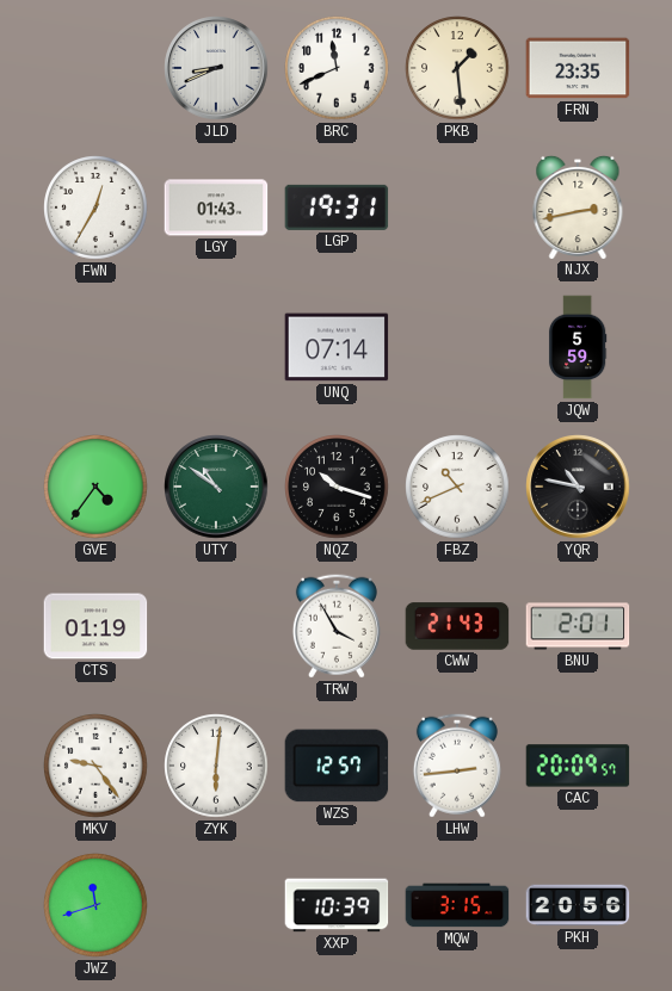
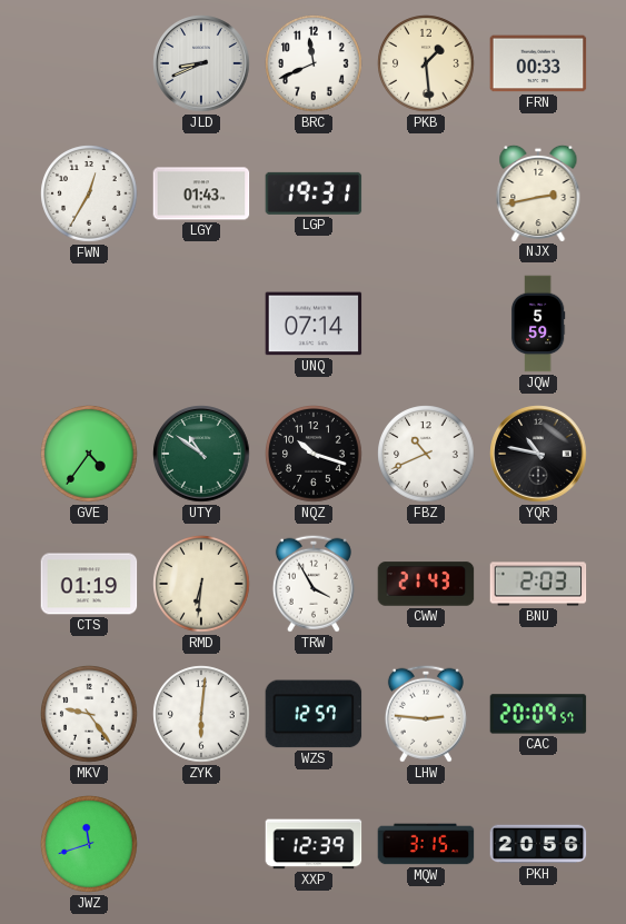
FRN: 23:35 -> 00:33
RMD: none -> 6:31
BNU: 2:01 -> 2:03
LHW: 2:44 -> 2:46
XXP: 10:39 -> 12:39
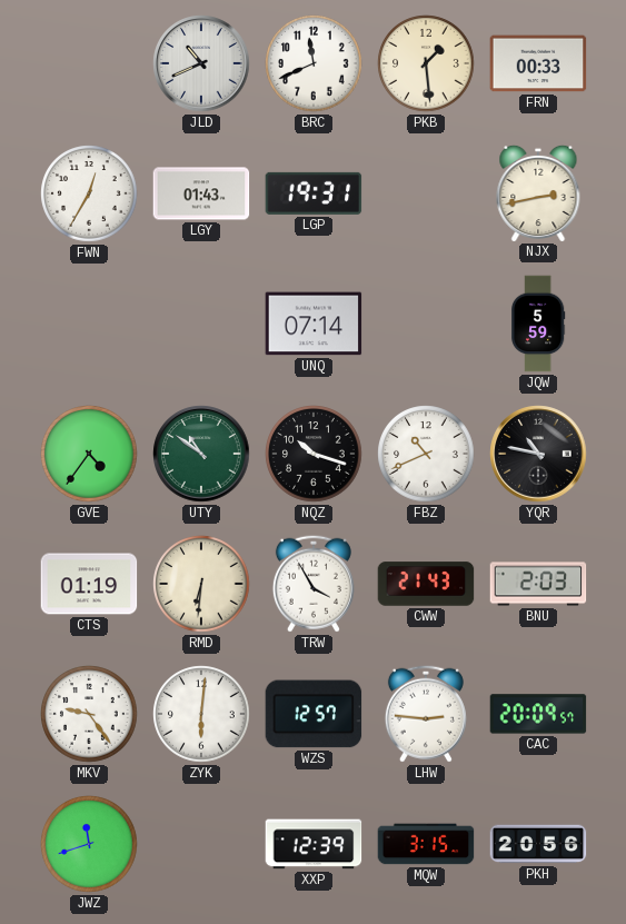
JLD: 8:41 -> 10:41
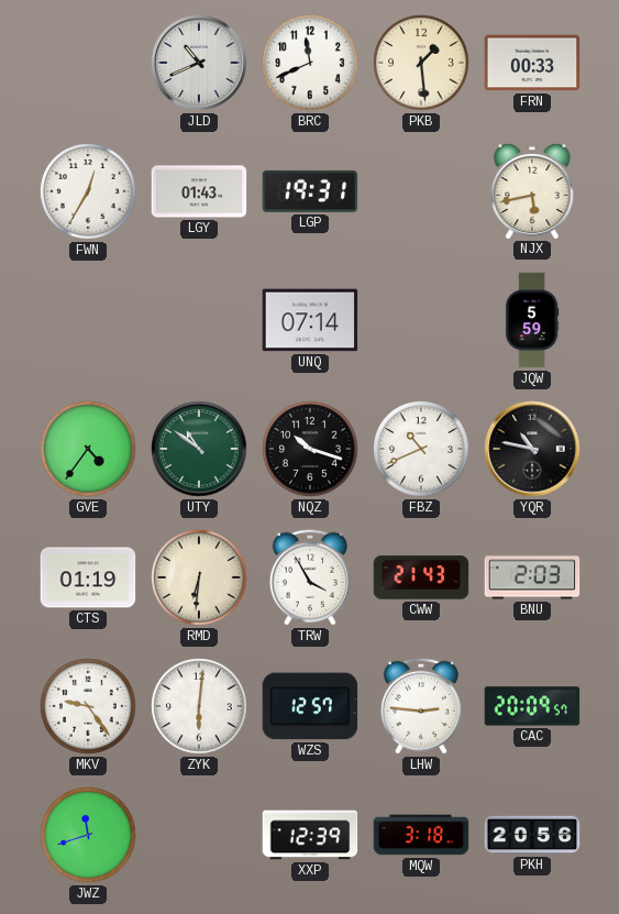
NJX: 2:43 -> 5:43
MQW: 3:15 -> 3:18
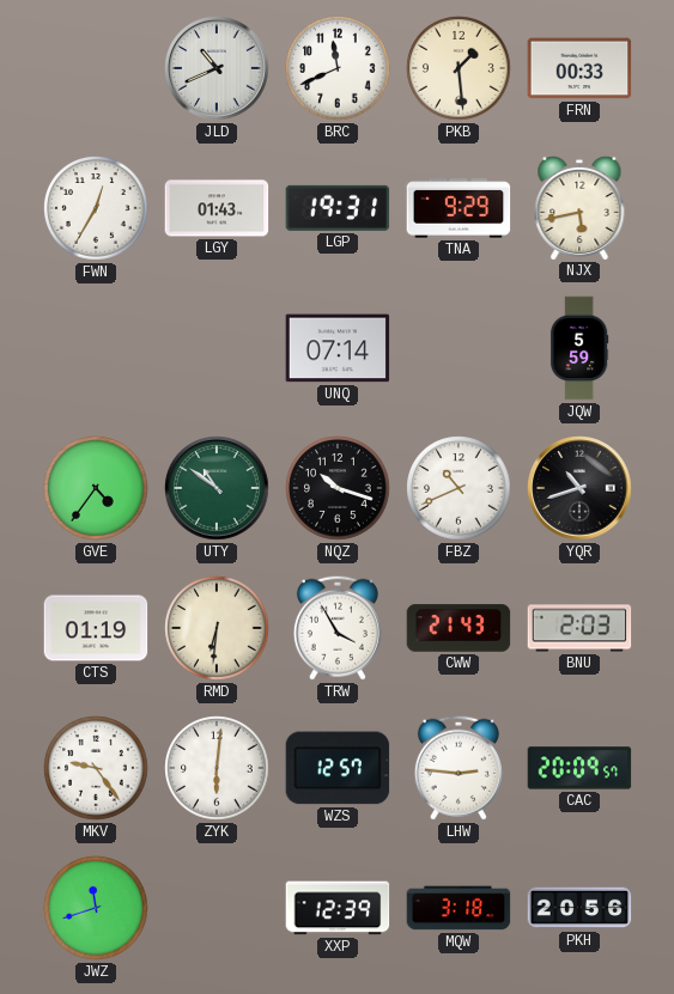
TNA: none -> 9:29
YQR: 10:47 -> 10:42
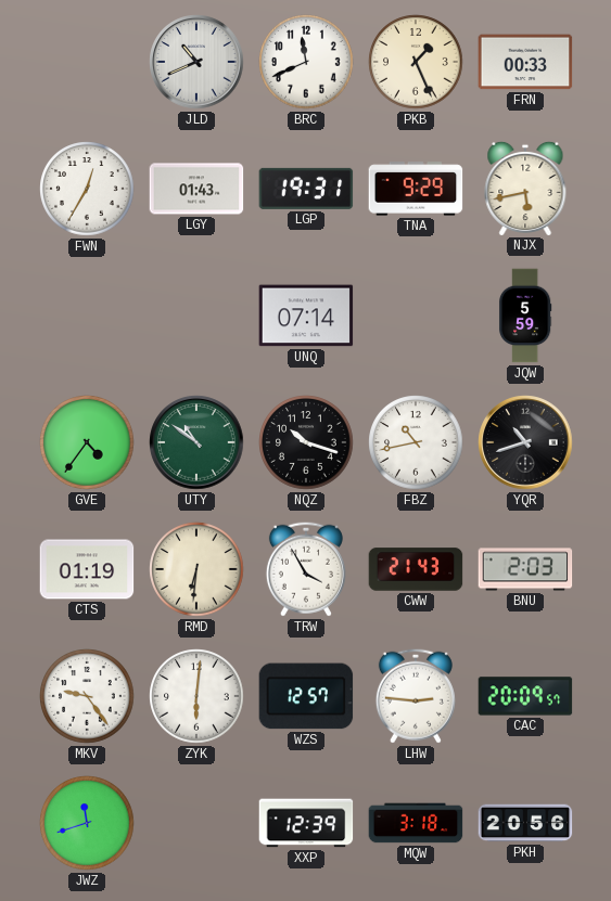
PKB: 1:29 -> 1:26
FBZ: 10:41 -> 10:43
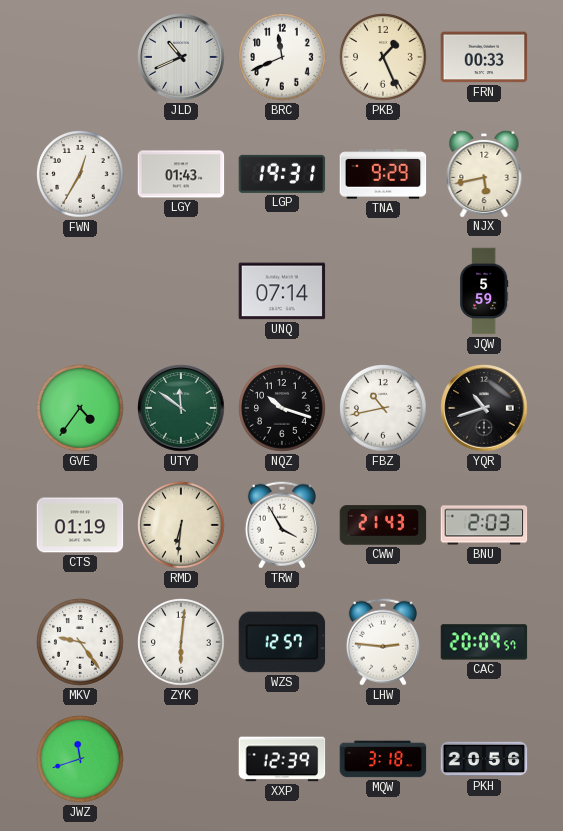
UTY: 10:51 -> 11:51
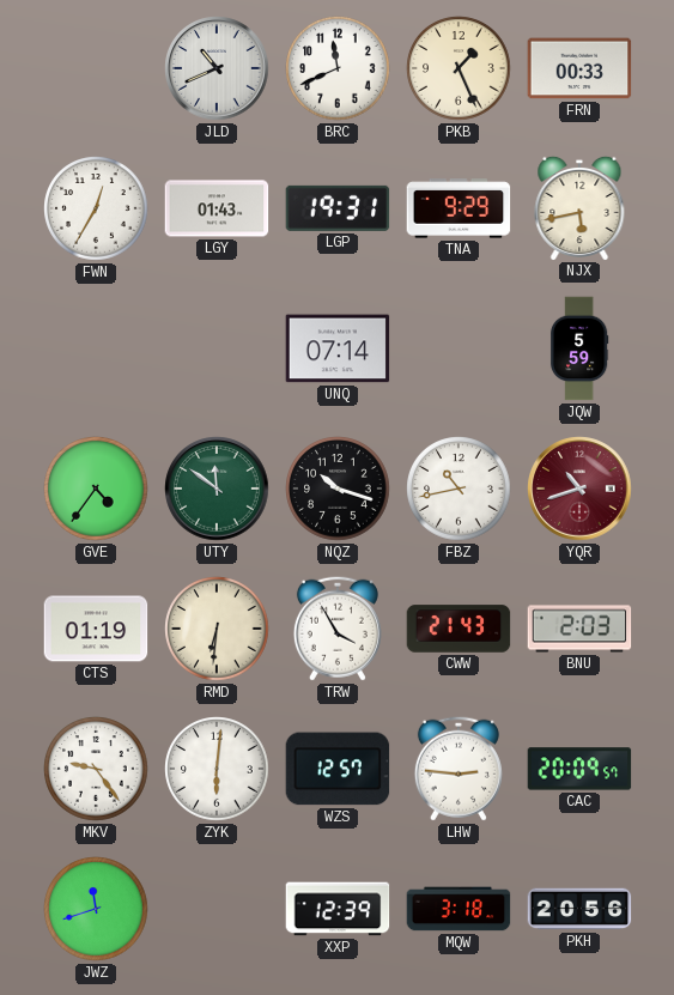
YQR dial: black -> burgundy
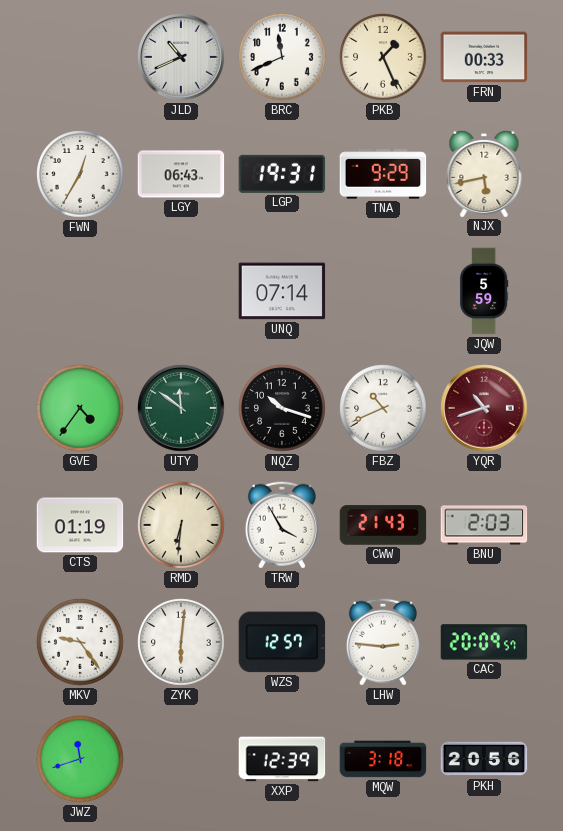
LGY: 01:43 -> 06:43
FBZ: 10:43 -> 10:41
